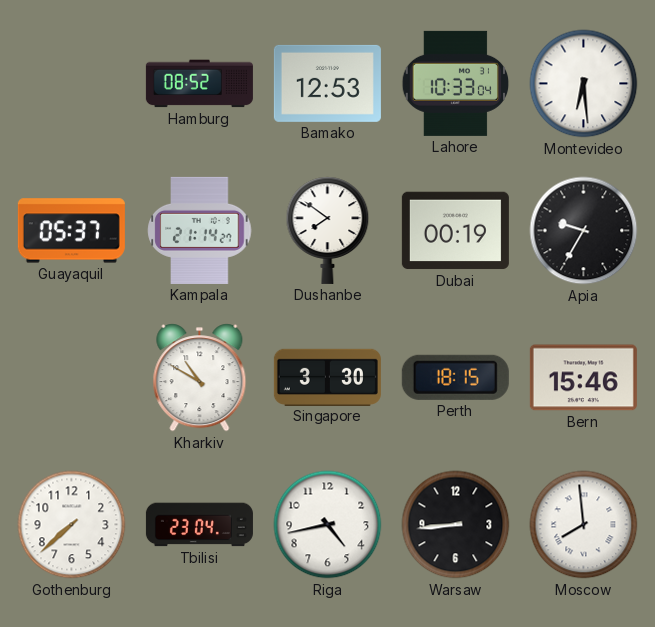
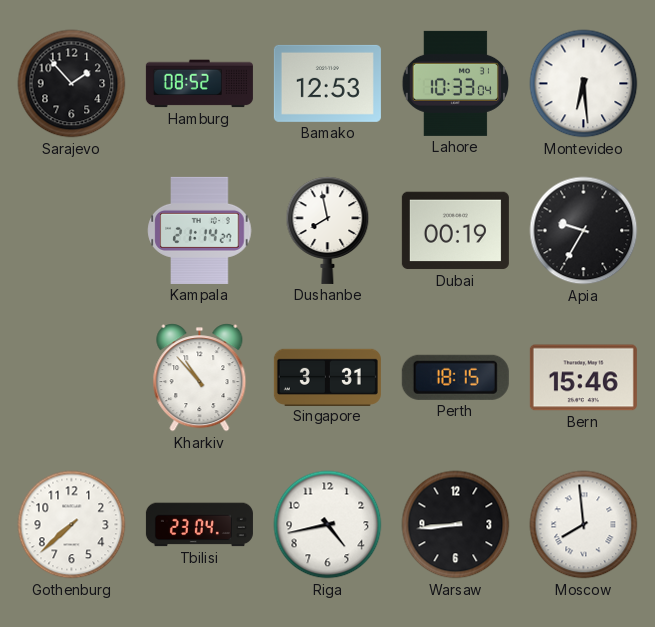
Sarajevo: none -> 1:53
Guayaquil: 05:37 -> none
Dushanbe: 7:51 -> 7:58
Kharkiv: 10:50 -> 10:53
Singapore: 3:30 -> 3:31
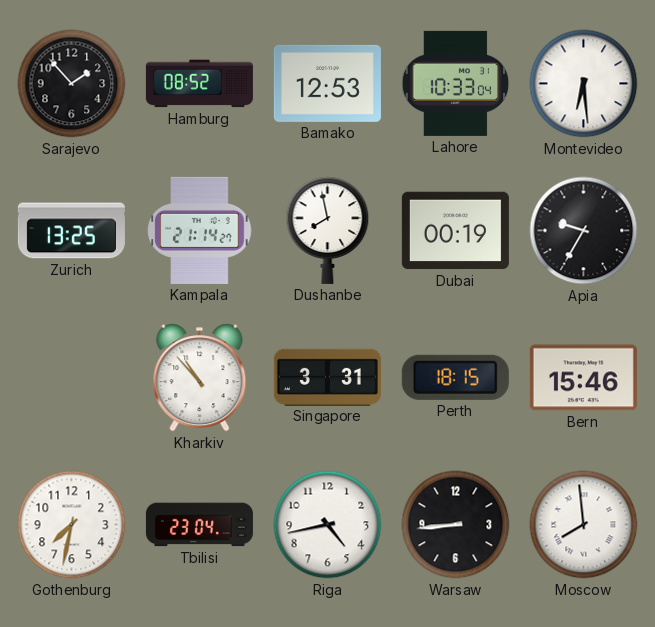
Zurich: none -> 13:25
Gothenburg: 7:38 -> 7:32
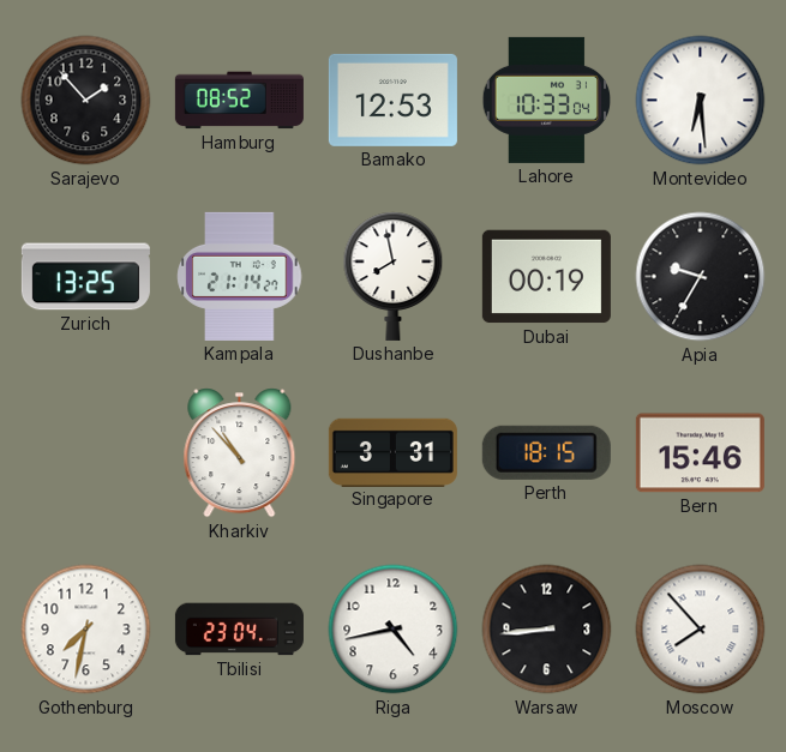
Moscow: 7:59 -> 7:53
